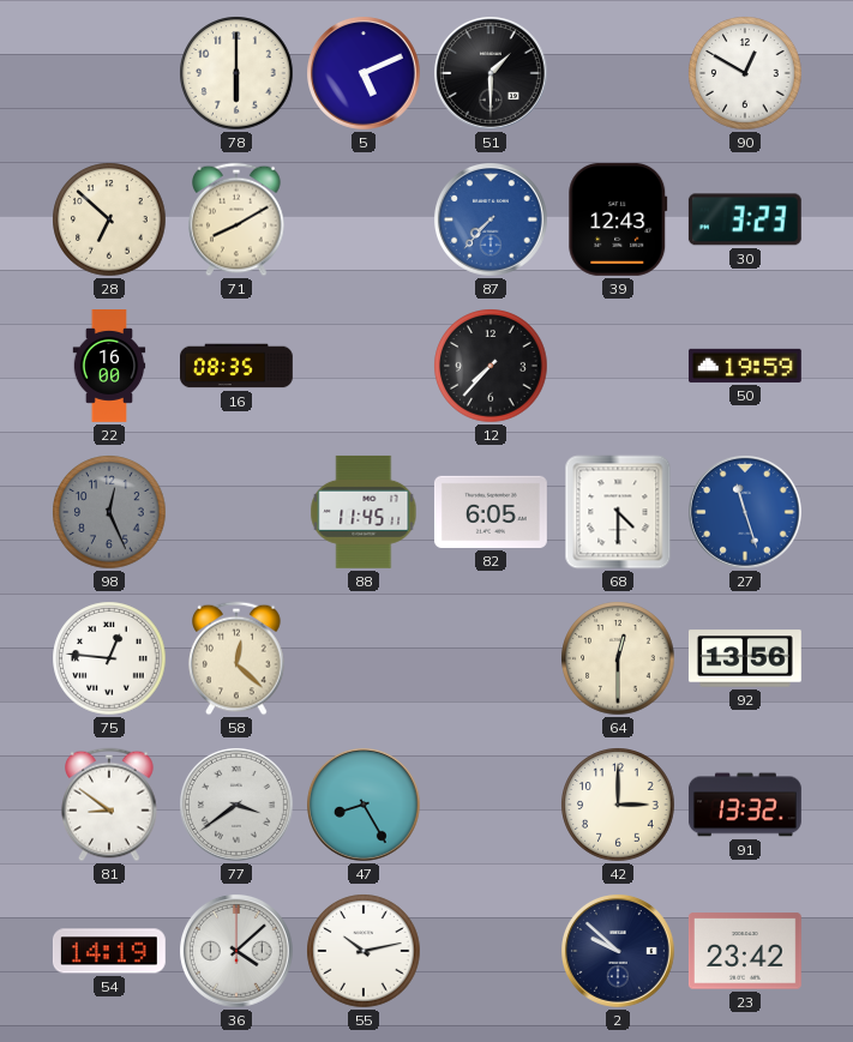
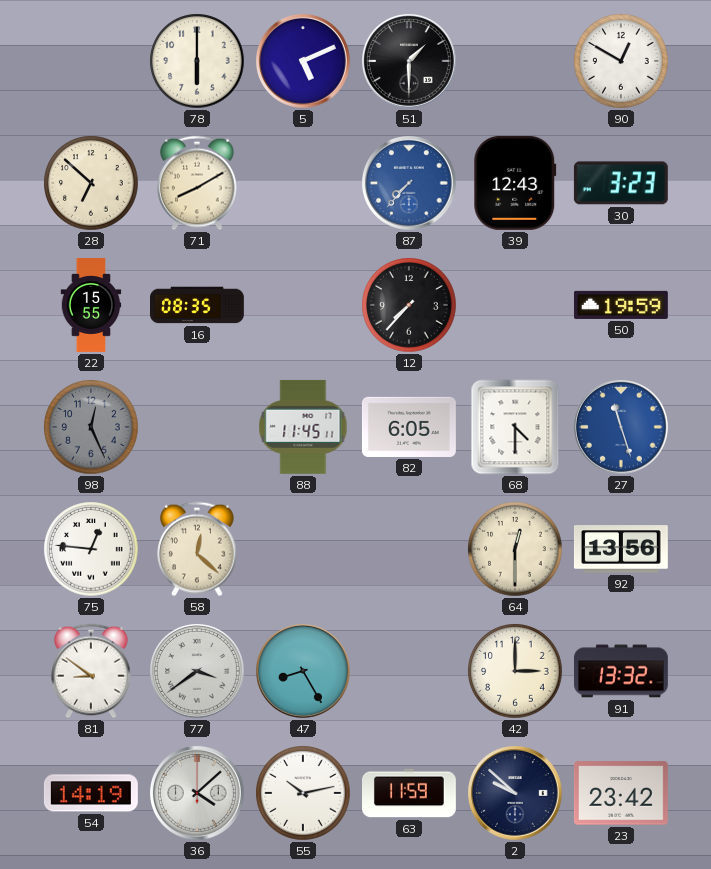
22: 16:00 -> 15:55
63: none -> 11:59
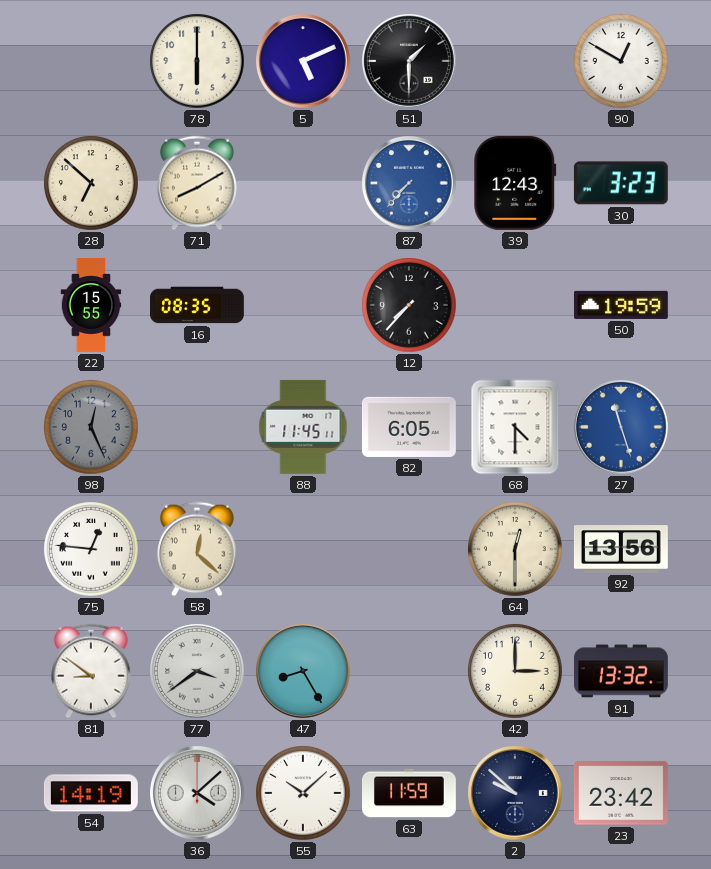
55: 10:13 -> 10:08
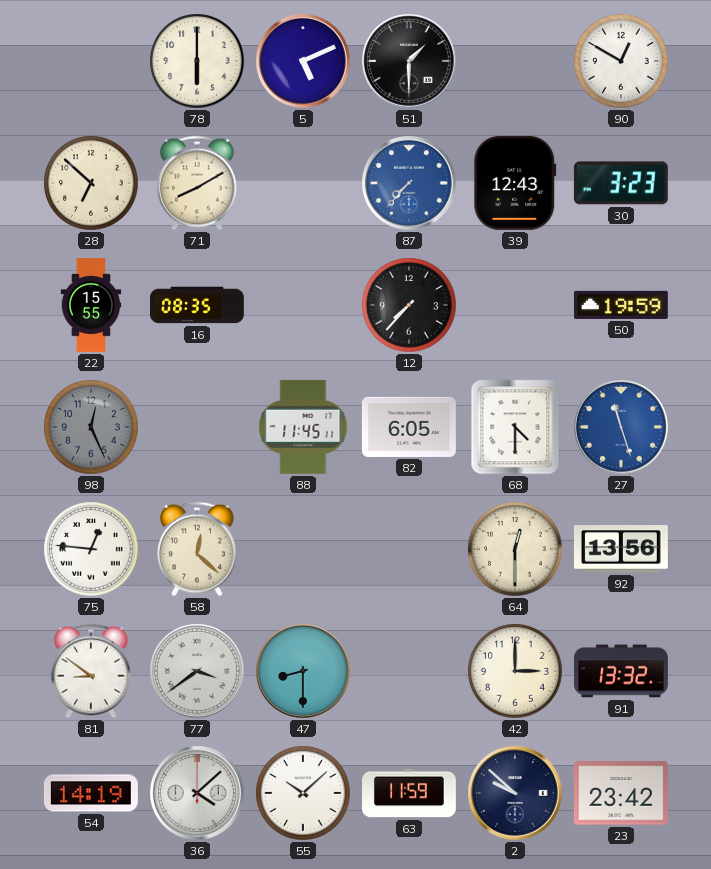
47: 8:25 -> 8:30
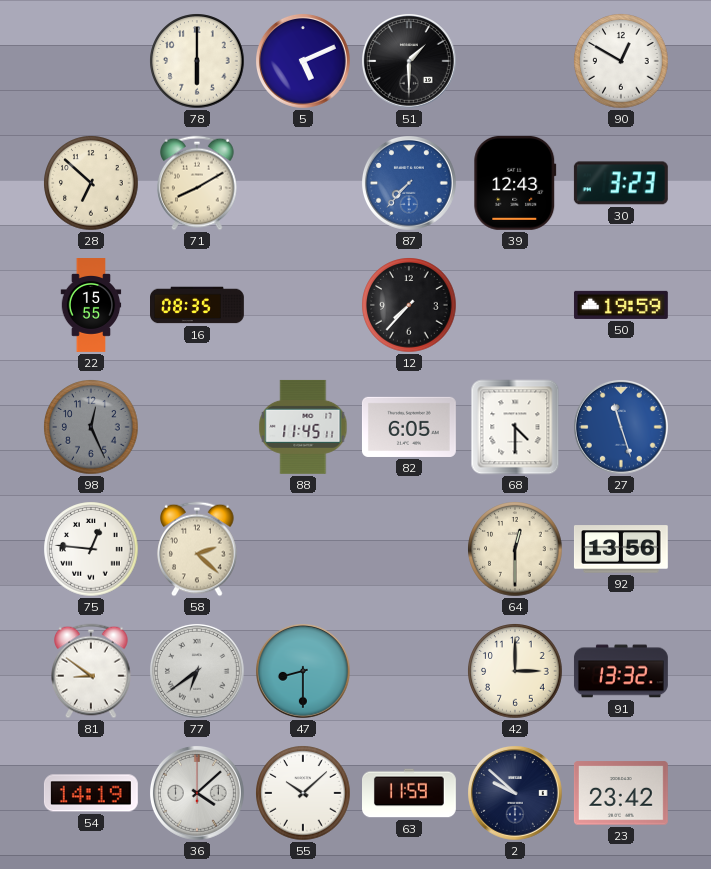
58: 12:22 -> 2:22
77: 3:39 -> 6:39
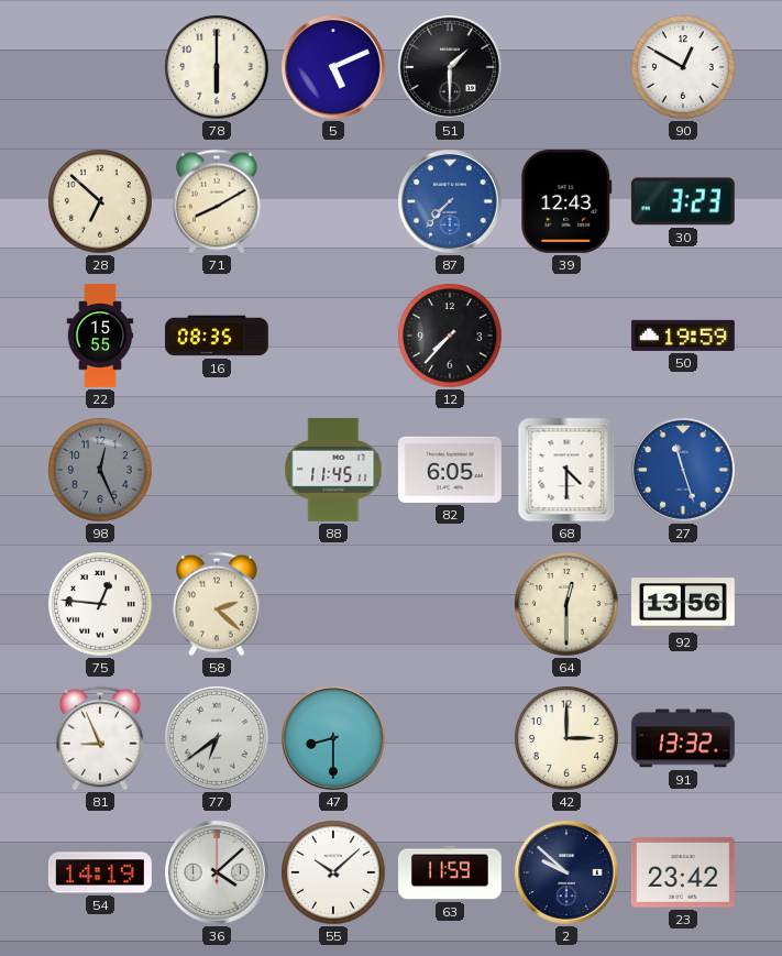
81: 8:51 -> 8:56
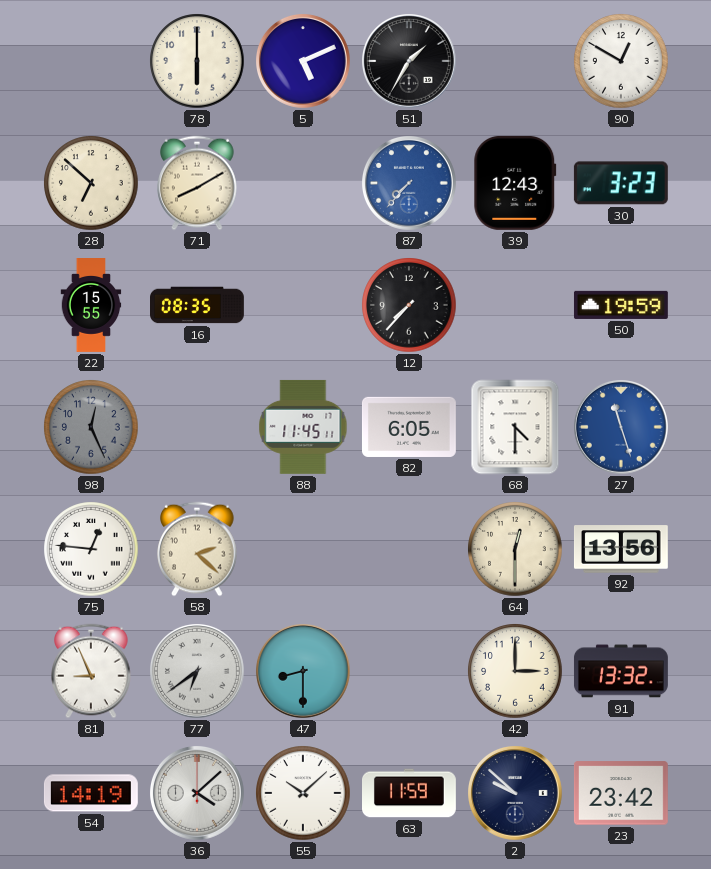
51: 1:30 -> 1:35
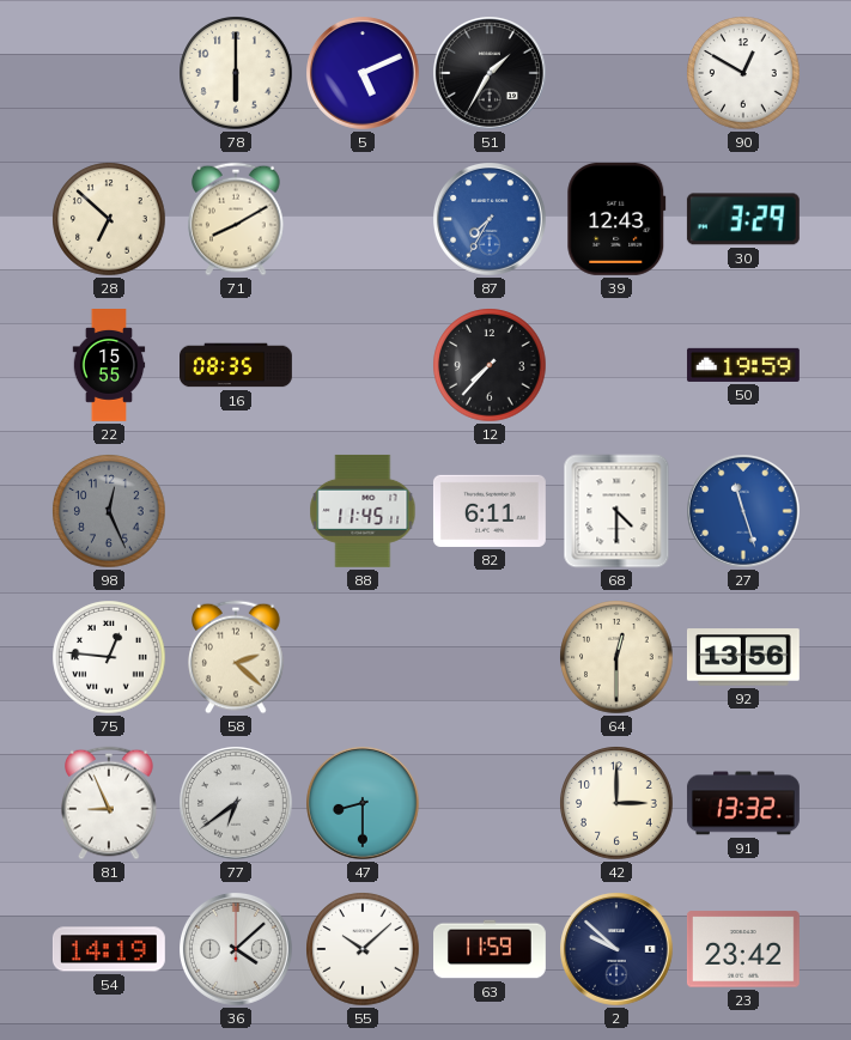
87: 7:37 -> 7:35
30: 3:23 -> 3:29
82: 6:05 -> 6:11
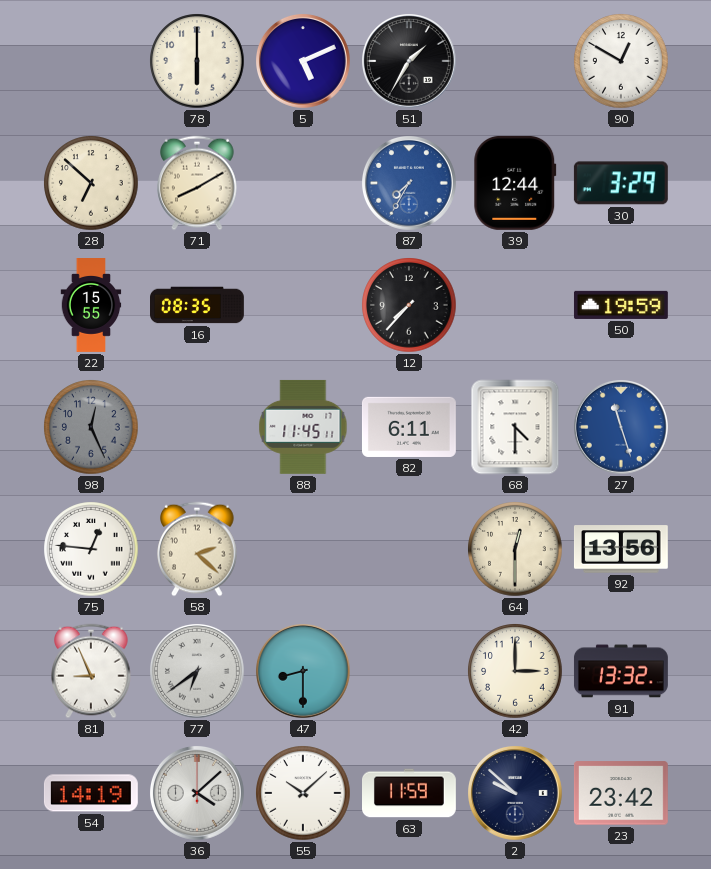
39: 12:43 -> 12:44
